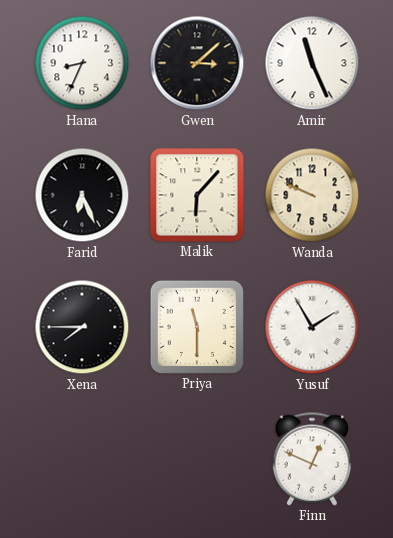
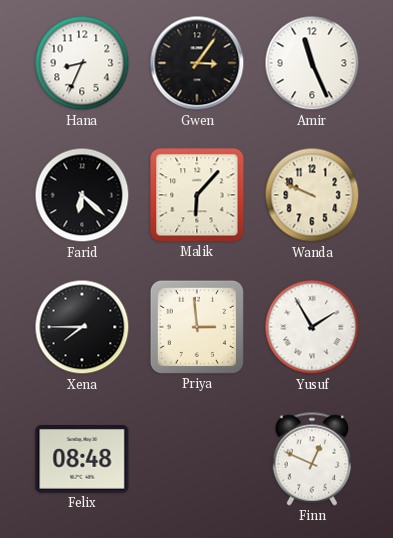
Gwen: 3:08 -> 3:06
Farid: 6:26 -> 6:22
Priya: 11:30 -> 2:59
Felix: none -> 08:48
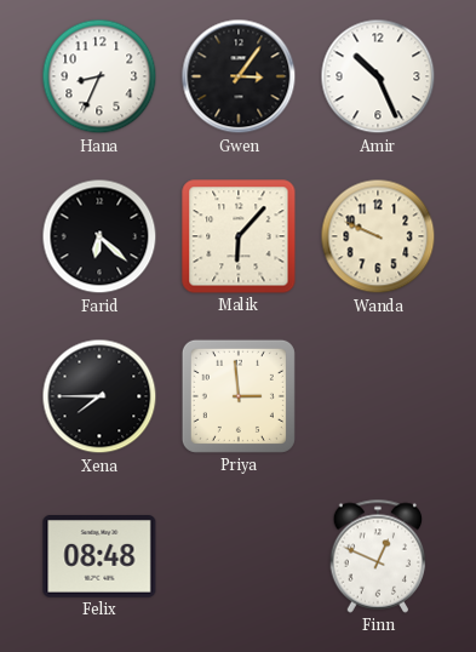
Amir: 11:26 -> 10:26
Yusuf: 1:55 -> none
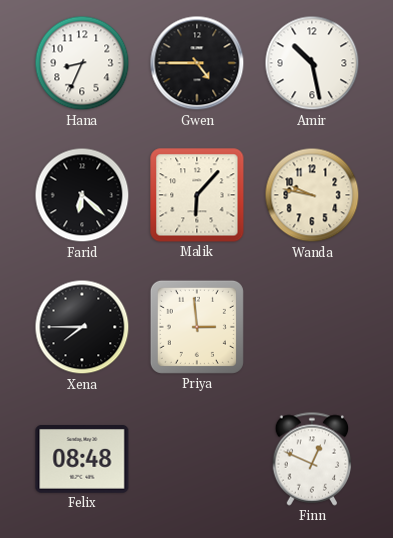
Gwen: 3:06 -> 4:45
Amir: 10:26 -> 10:28
Wanda: 9:49 -> 9:47
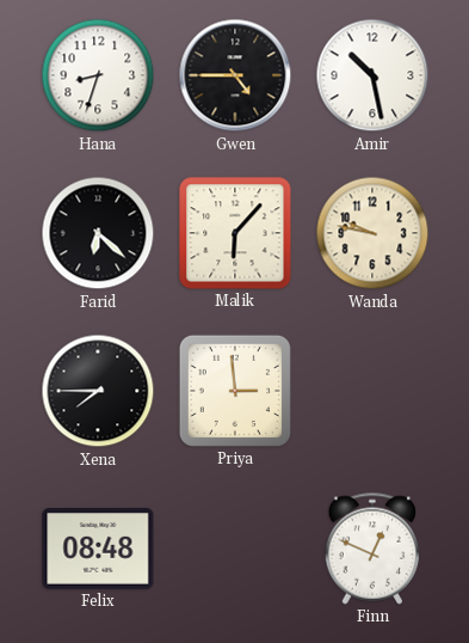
Hana: 8:34 -> 8:33
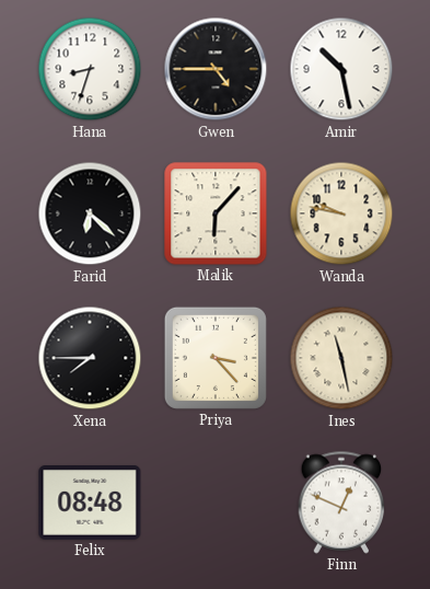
Priya: 2:59 -> 3:23
Ines: none -> 11:28
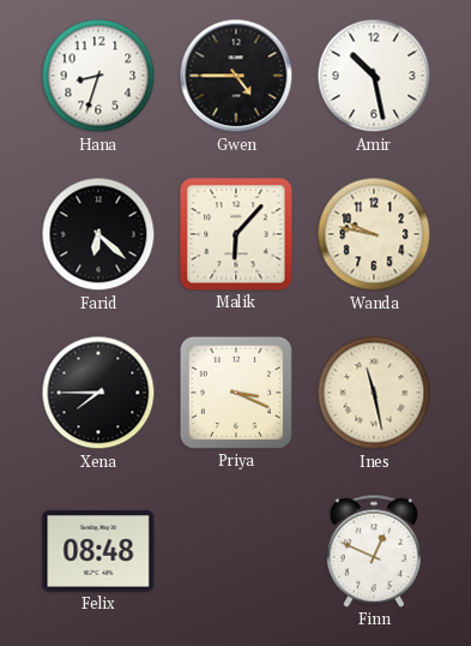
Priya: 3:23 -> 3:19
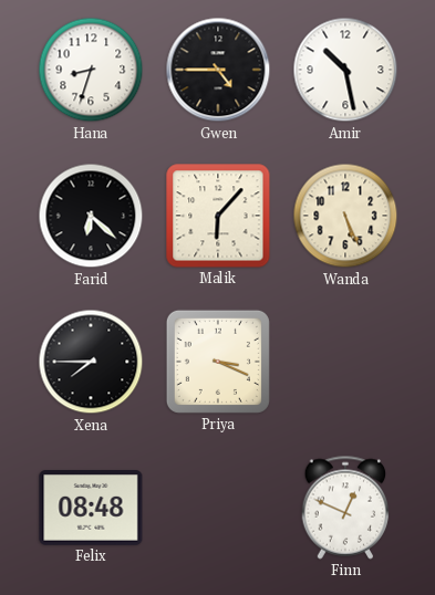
Wanda: 9:47 -> 5:26
Ines: 11:28 -> none
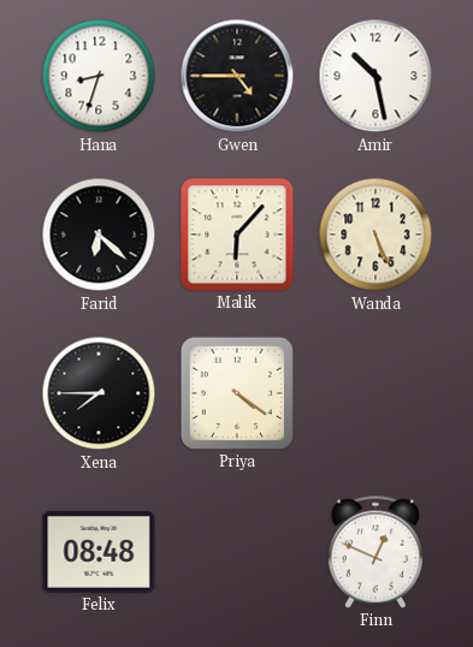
Priya: 3:19 -> 4:21
